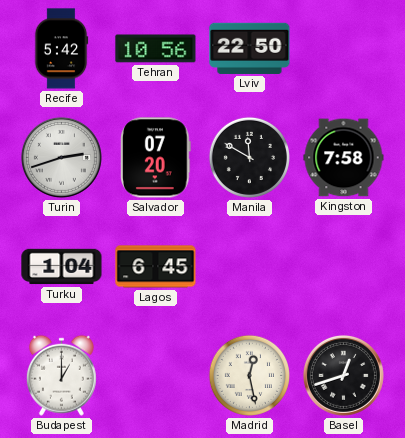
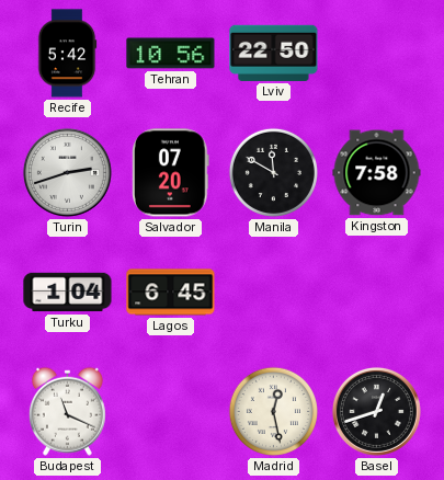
Budapest: 1:00 -> 11:19
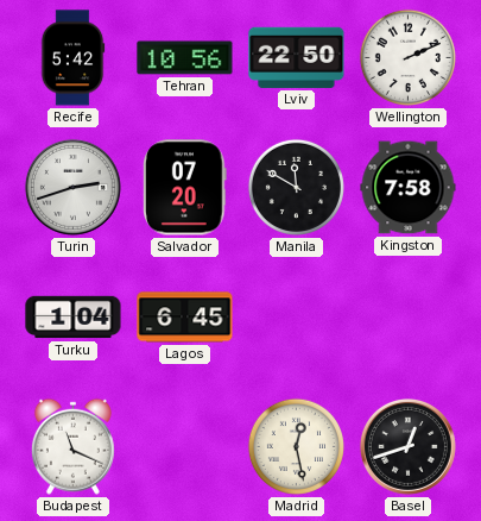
Wellington: none -> 2:11
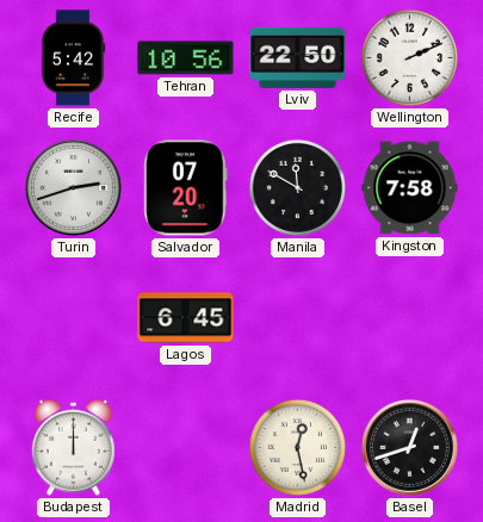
Turku: 1:04 -> none
Budapest: 11:19 -> 12:00
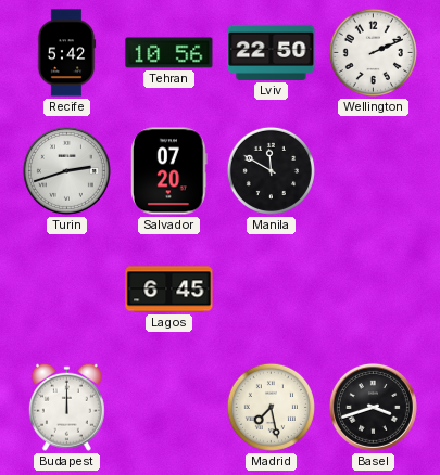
Kingston: 7:58 -> none
Madrid: 12:28 -> 7:28
Basel: 12:42 -> 3:42
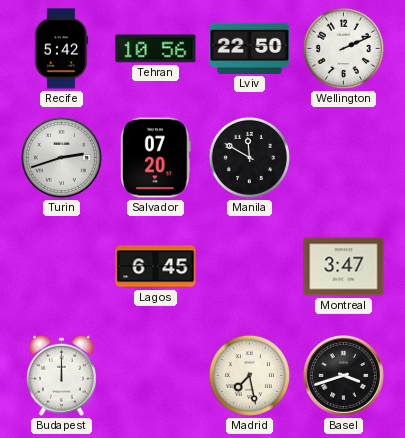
Montreal: none -> 3:47
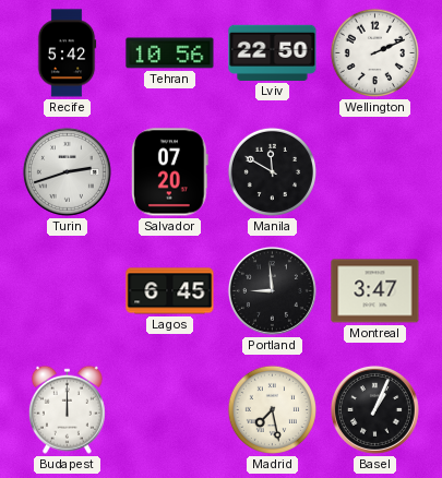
Portland: none -> 8:59
Basel: 3:42 -> 1:04
